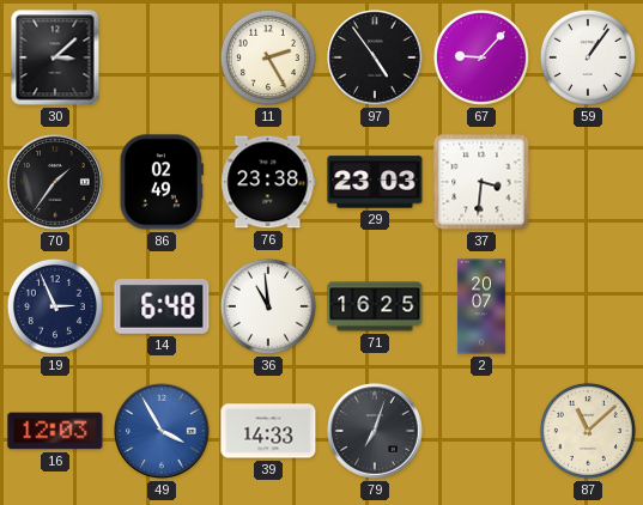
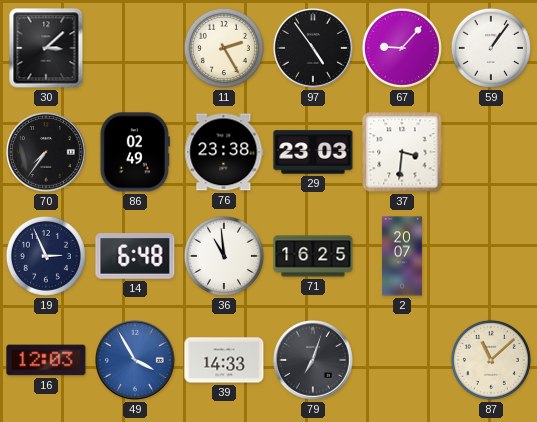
70: 1:36 -> 7:36
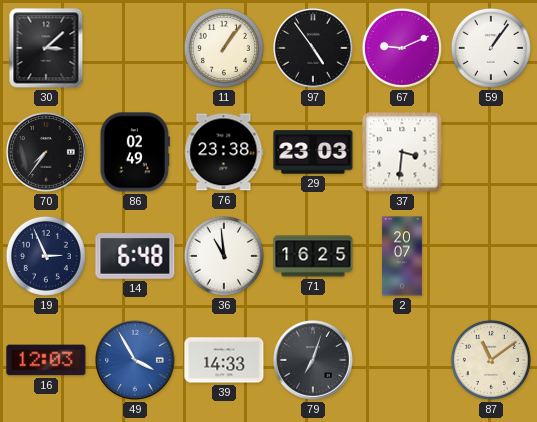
11: 2:25 -> 1:06
67: 9:07 -> 9:11
87: 11:08 -> 11:09
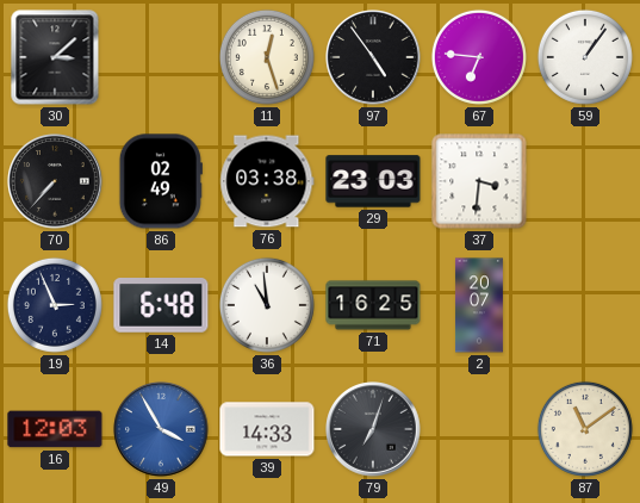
11: 1:06 -> 12:27
67: 9:11 -> 6:46
70: 7:36 -> 7:37
76: 23:38 -> 03:38
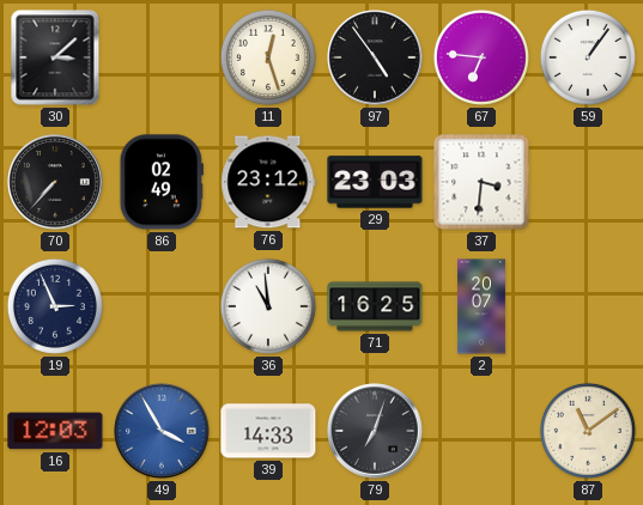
76: 03:38 -> 23:12
14: 6:48 -> none
